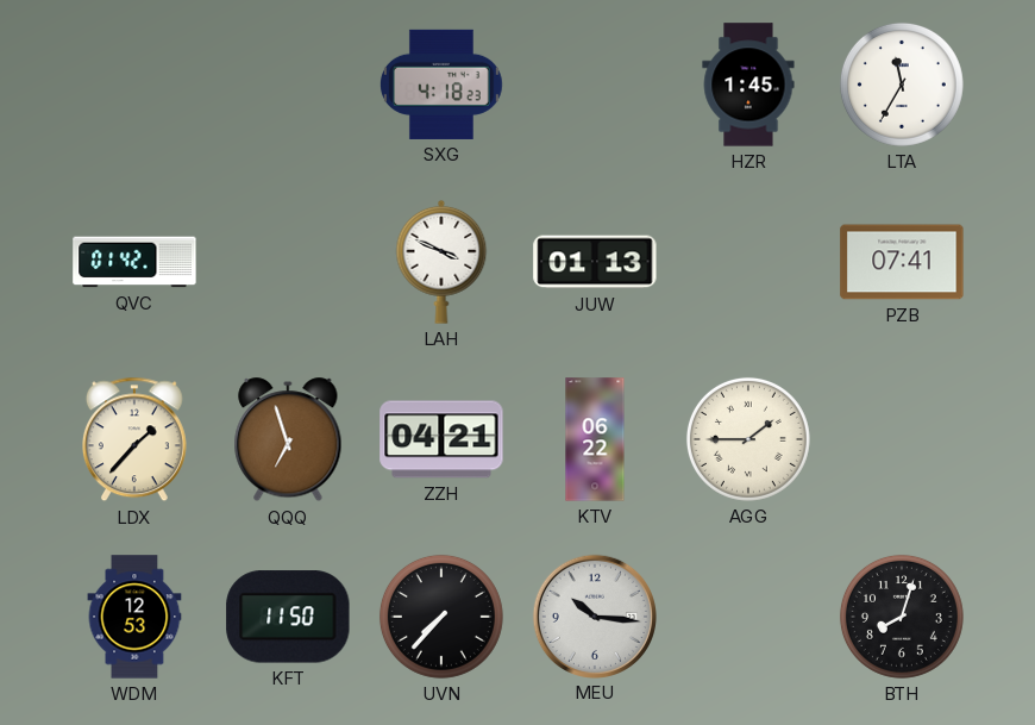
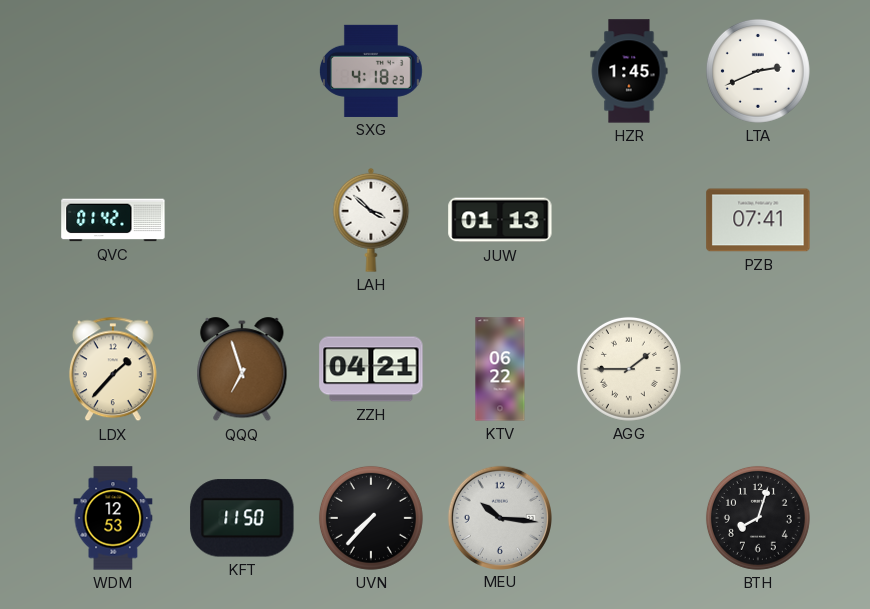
LTA: 11:35 -> 2:41
LAH: 3:49 -> 3:52
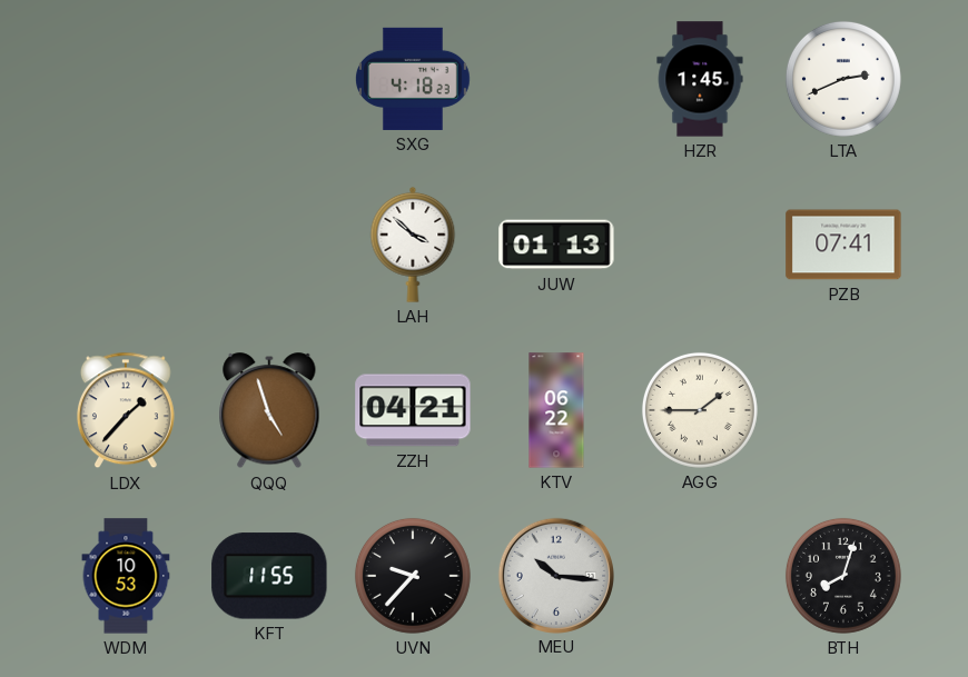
QVC: 01:42 -> none
QQQ: 6:57 -> 4:57
WDM: 12:53 -> 10:53
KFT: 11:50 -> 11:55
UVN: 7:37 -> 9:37
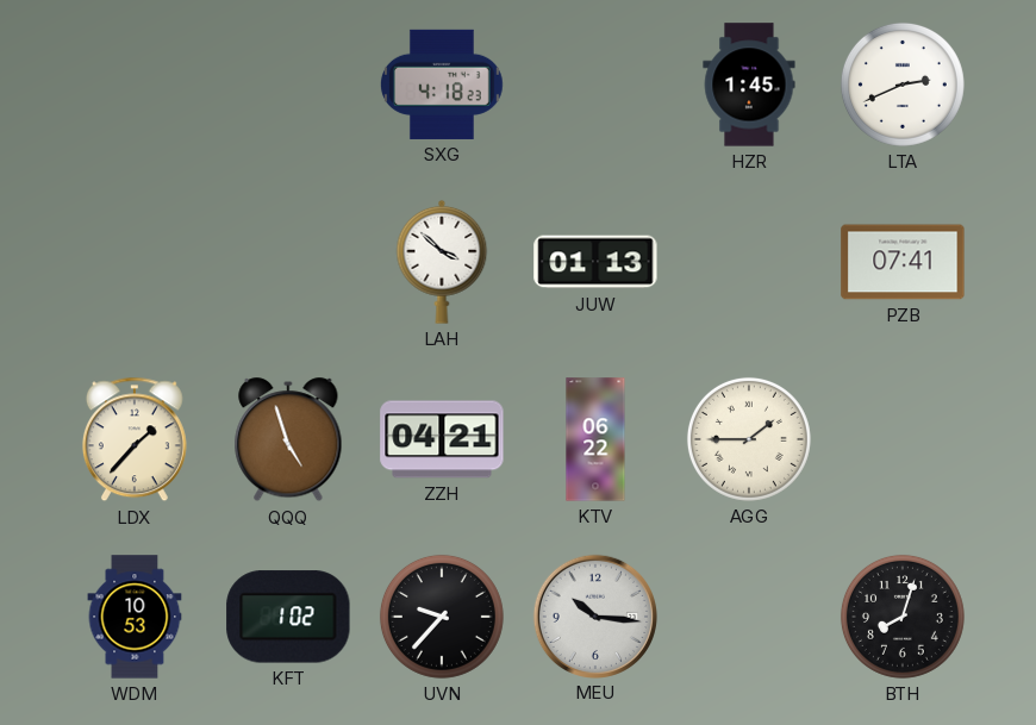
KFT: 11:55 -> 1:02
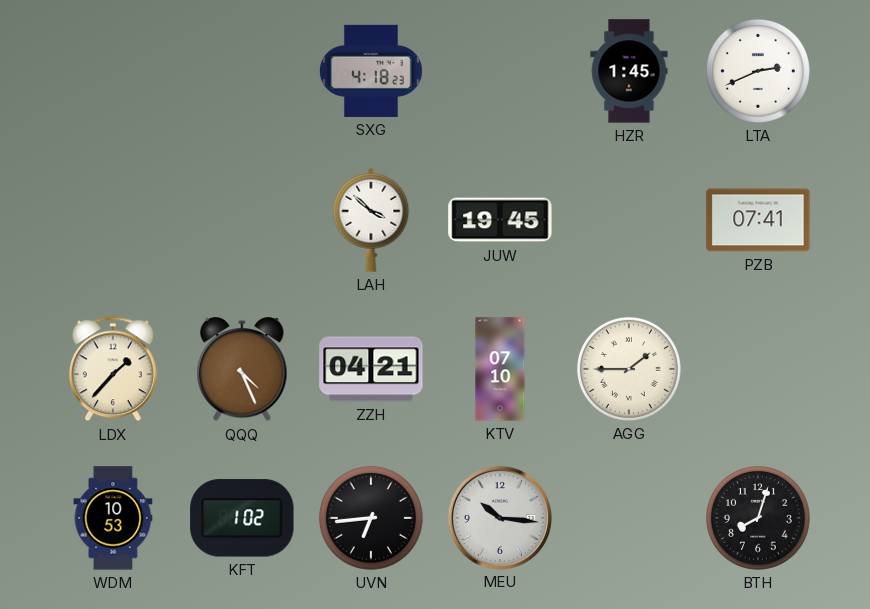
JUW: 01:13 -> 19:45
QQQ: 4:57 -> 4:26
KTV: 06:22 -> 07:10
UVN: 9:37 -> 6:44
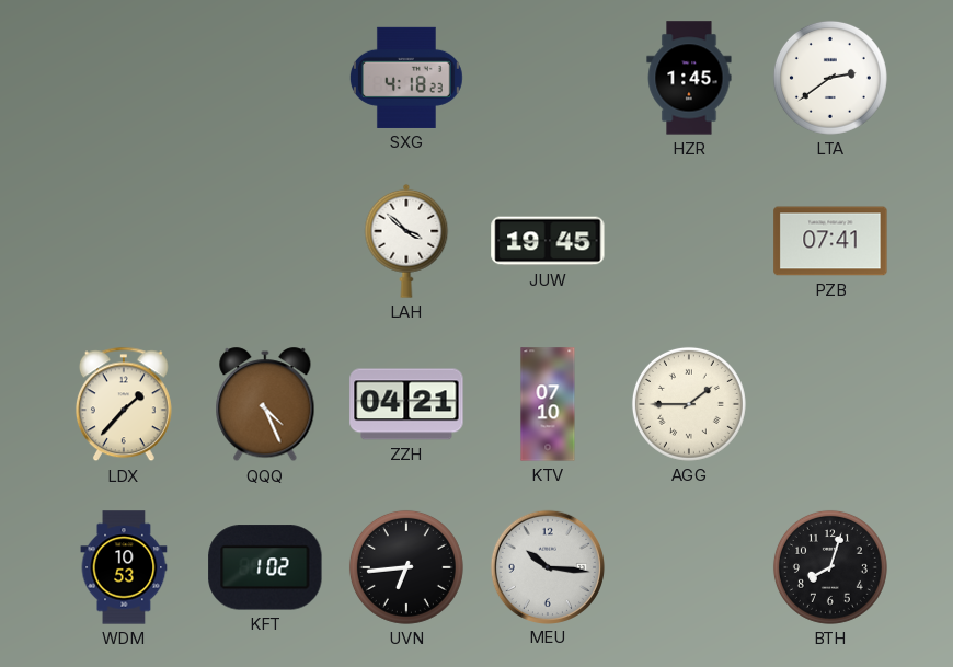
LTA: 2:41 -> 2:39
